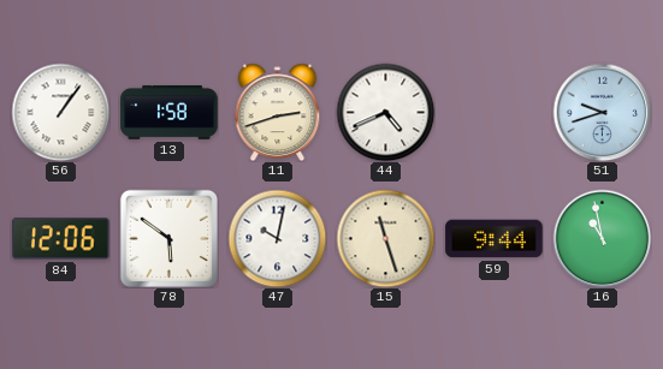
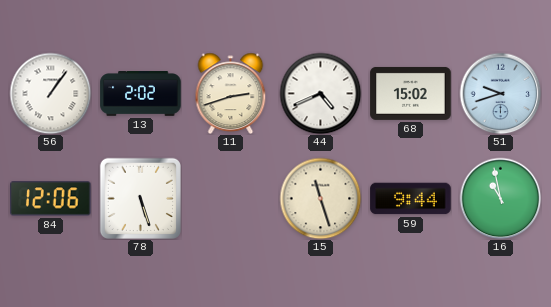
13: 1:58 -> 2:02
68: none -> 15:02
78: 5:51 -> 5:27
47: 10:02 -> none
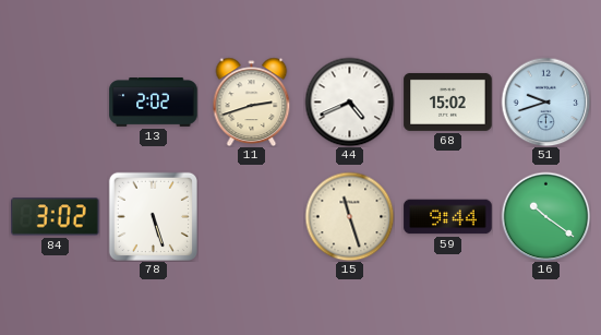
56: 1:06 -> none
84: 12:06 -> 3:02
16: 10:58 -> 10:21
